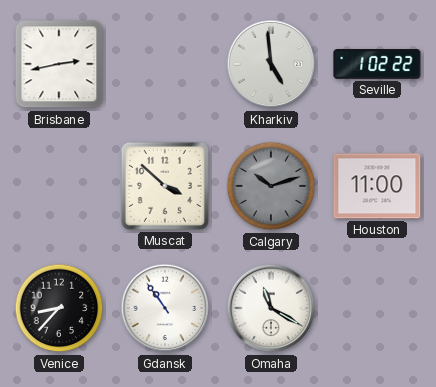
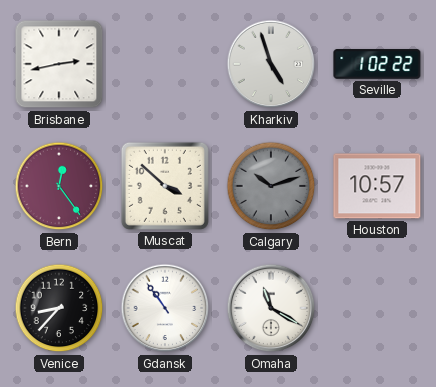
Kharkiv: 4:59 -> 4:57
Bern: none -> 12:24
Houston: 11:00 -> 10:57
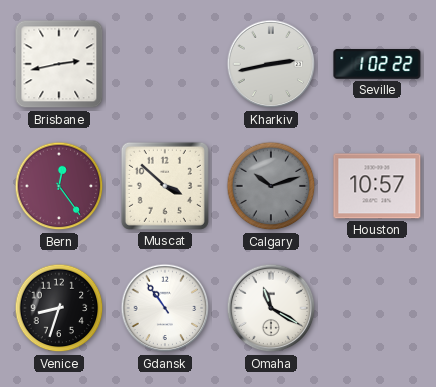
Kharkiv: 4:57 -> 2:43
Venice: 8:37 -> 8:33
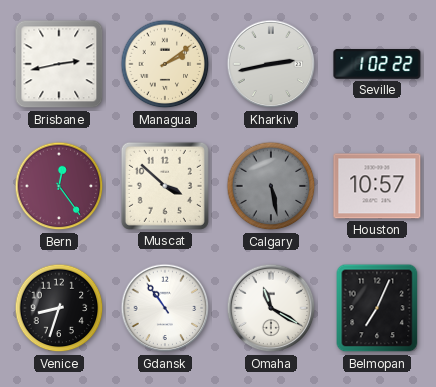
Managua: none -> 2:09
Calgary: 10:12 -> 5:28
Belmopan: none -> 7:04
